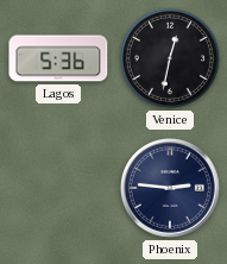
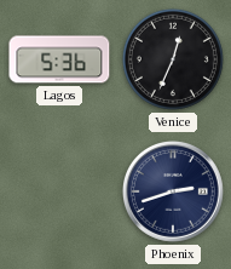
Venice: 12:32 -> 12:34
Phoenix: 2:46 -> 2:42
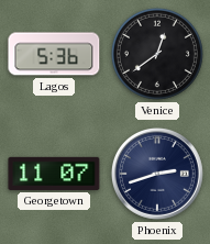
Venice: 12:34 -> 12:39
Georgetown: none -> 11:07
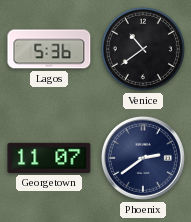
Venice: 12:39 -> 10:39
Phoenix: 2:42 -> 2:39
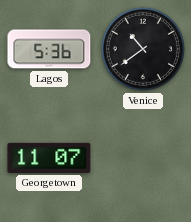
Phoenix: 2:39 -> none
